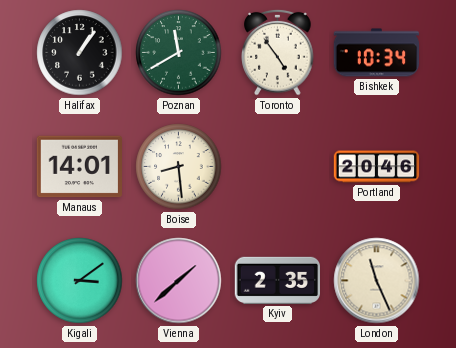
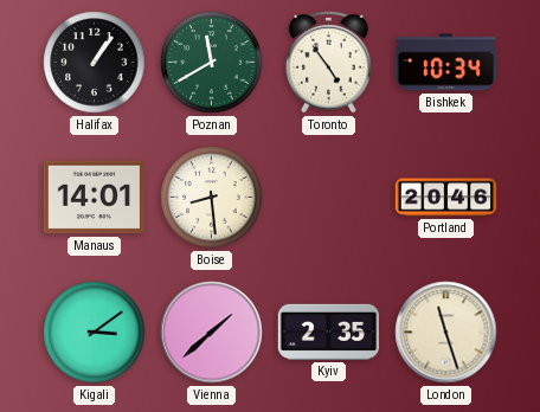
London: 11:26 -> 11:27
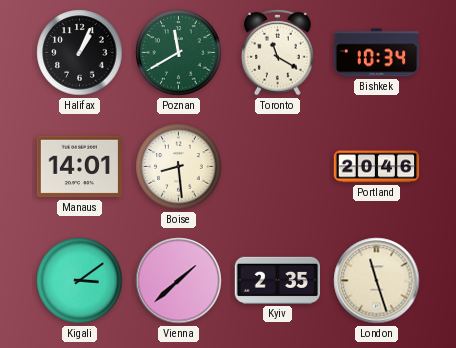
Halifax: 1:06 -> 1:04
Toronto: 4:54 -> 11:20
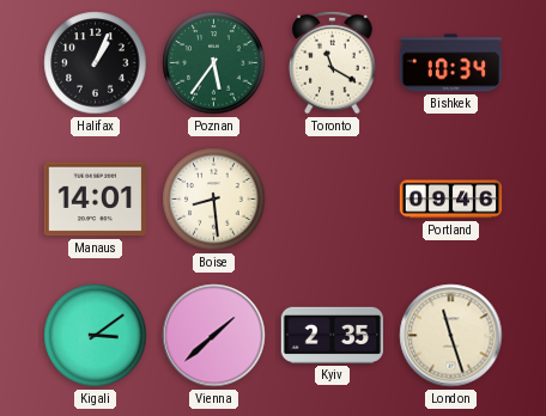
Poznan: 11:40 -> 5:36
Portland: 20:46 -> 09:46
